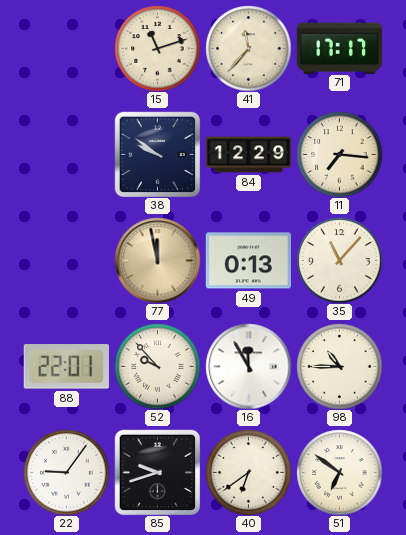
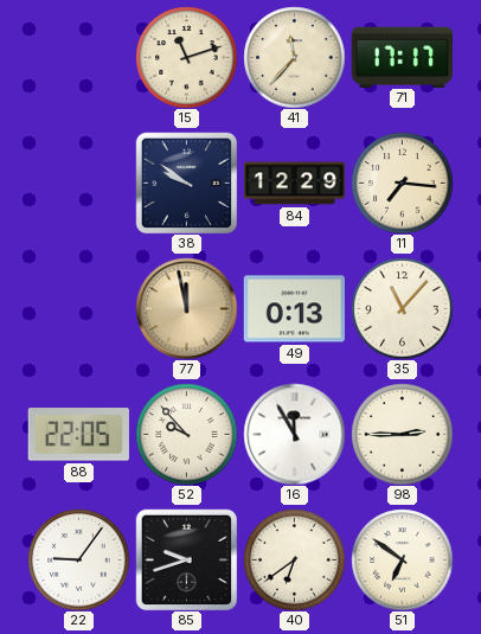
88: 22:01 -> 22:05
98: 10:45 -> 2:45
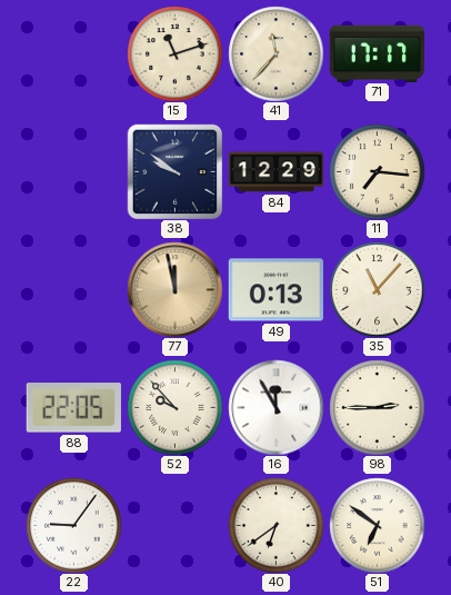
85: 9:42 -> none
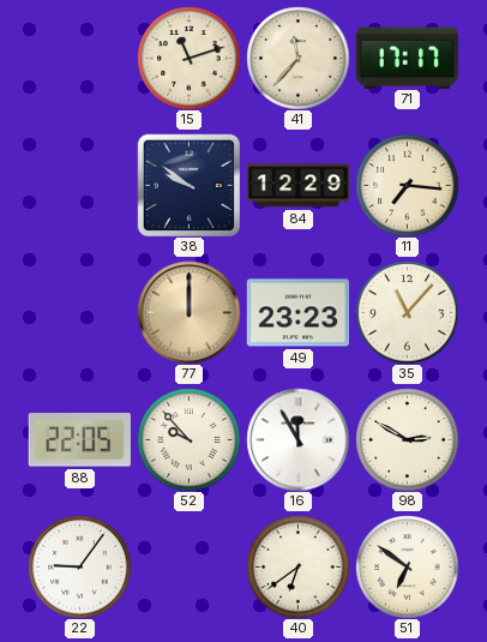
77: 11:58 -> 12:00
49: 0:13 -> 23:23
98: 2:45 -> 2:50
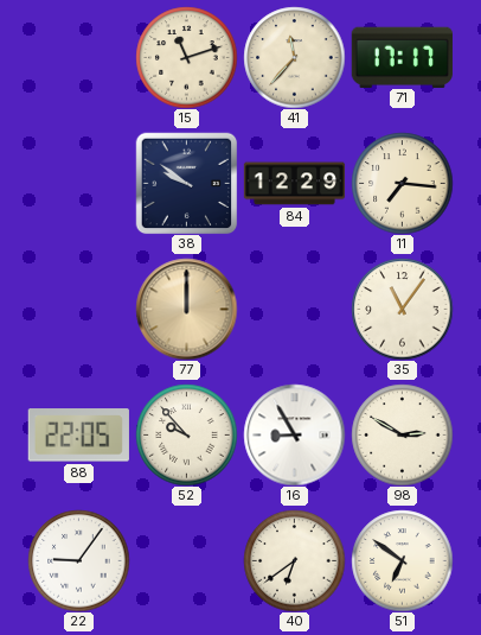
49: 23:23 -> none
35: 11:07 -> 11:06
16: 11:55 -> 8:55
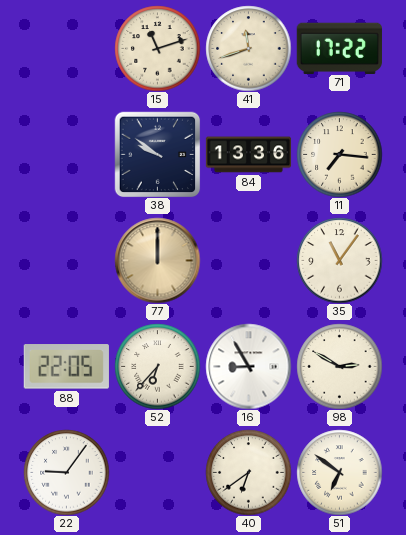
41: 11:37 -> 11:42
71: 17:17 -> 17:22
84: 12:29 -> 13:36
52: 9:53 -> 6:37
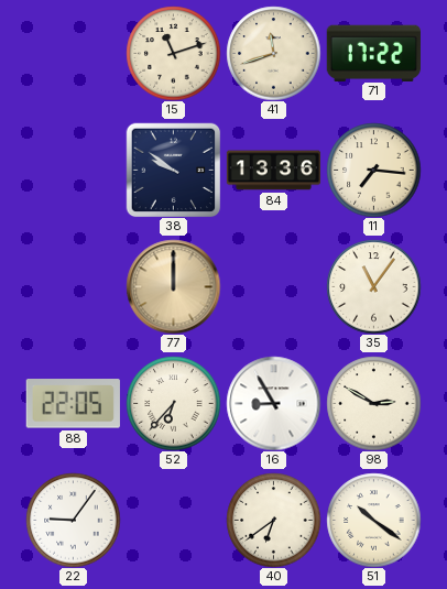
51: 6:51 -> 10:21
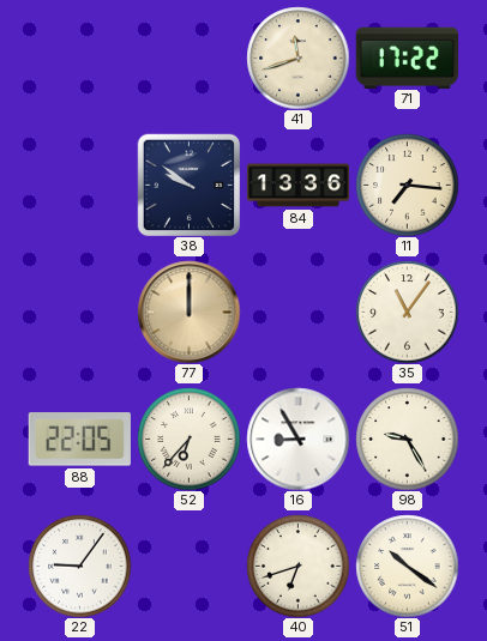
15: 11:12 -> none
98: 2:50 -> 9:25
40: 6:39 -> 6:42
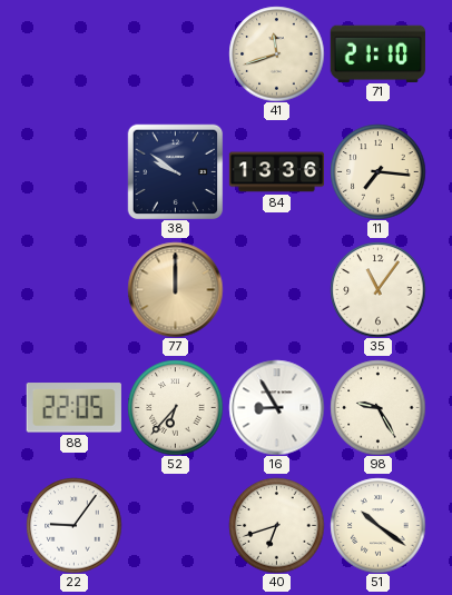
71: 17:22 -> 21:10
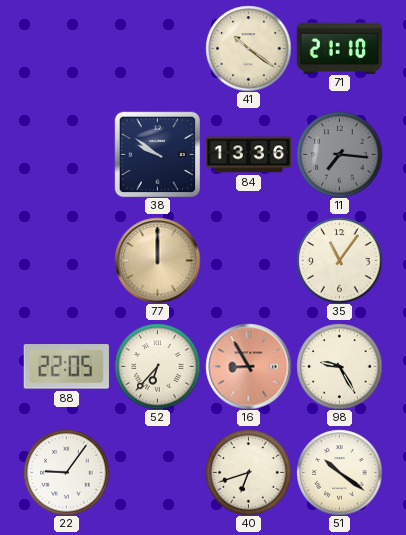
41: 11:42 -> 10:21
11 dial: cream -> grey
16 dial: white -> salmon
